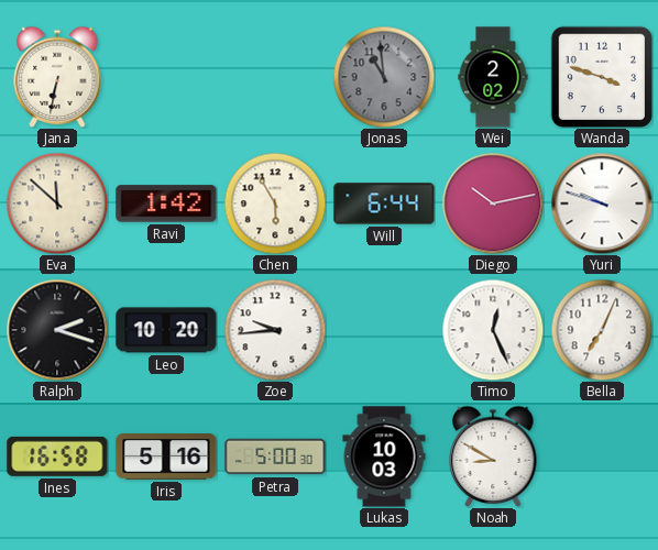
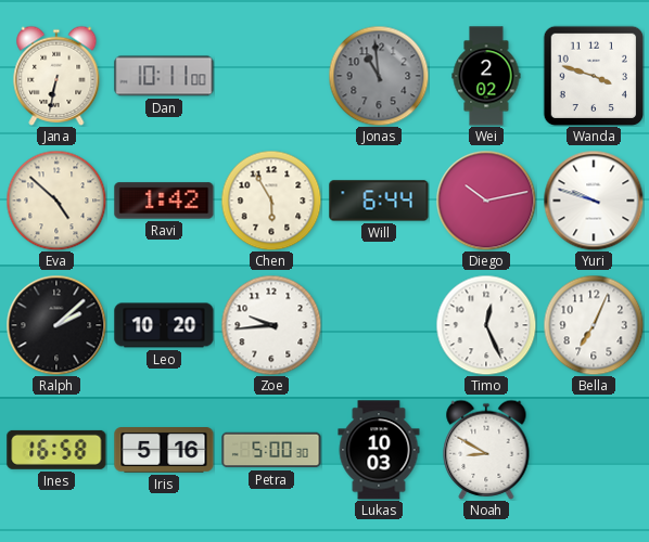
Dan: none -> 10:11
Eva: 11:52 -> 4:52
Ralph: 2:18 -> 2:08
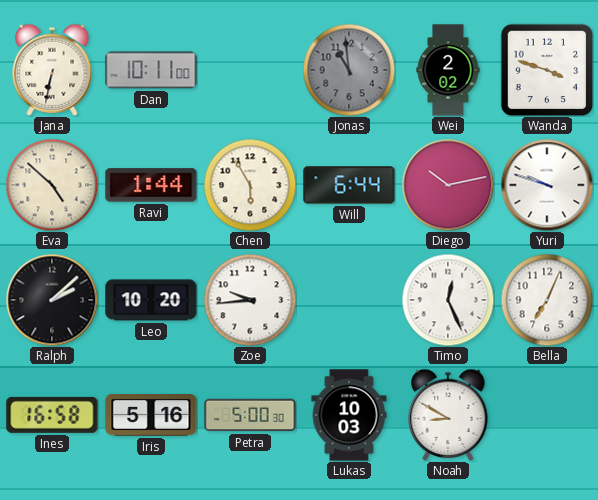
Ravi: 1:42 -> 1:44
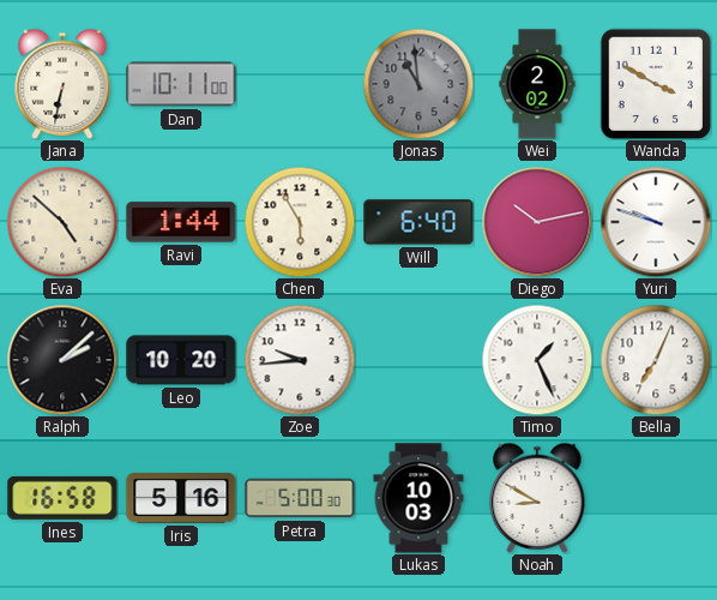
Wanda: 3:48 -> 3:50
Will: 6:44 -> 6:40
Timo: 12:26 -> 1:26
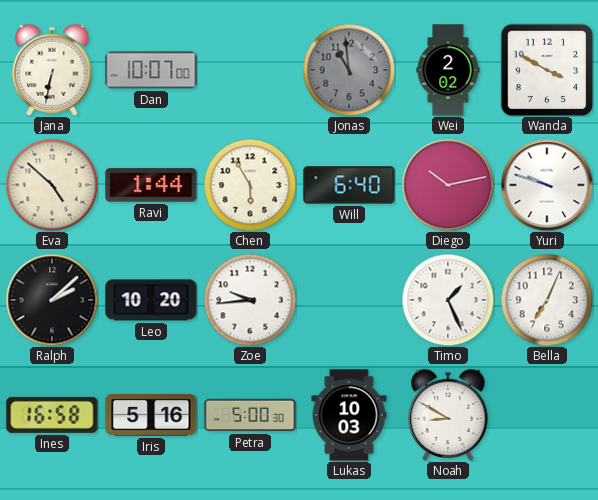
Dan: 10:11 -> 10:07
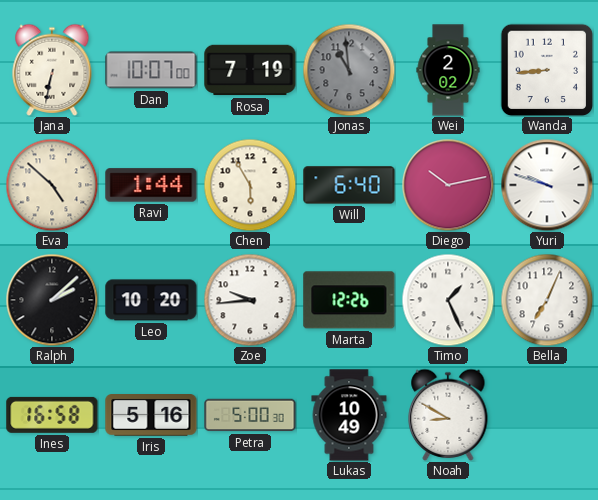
Rosa: none -> 7:19
Wanda: 3:50 -> 8:44
Marta: none -> 12:26
Lukas: 10:03 -> 10:49
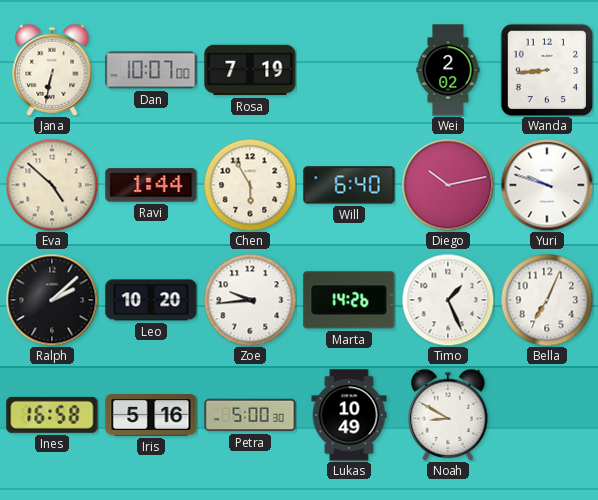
Jonas: 10:59 -> none
Marta: 12:26 -> 14:26
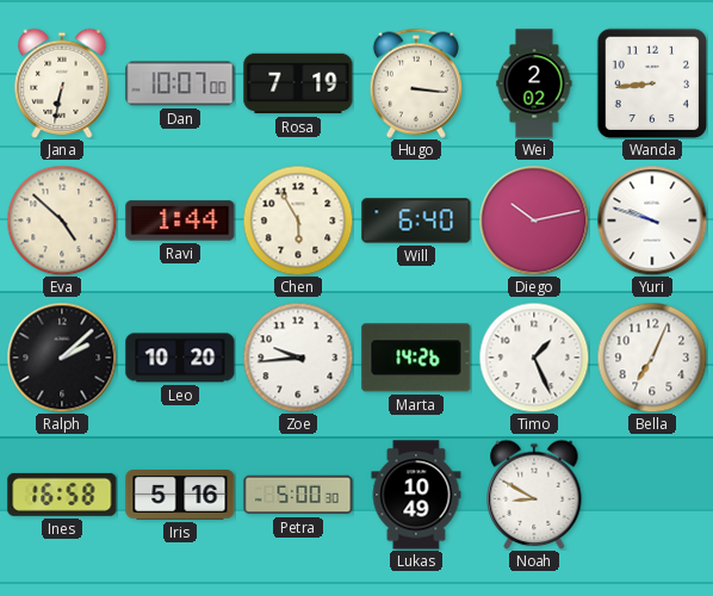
Hugo: none -> 3:16
